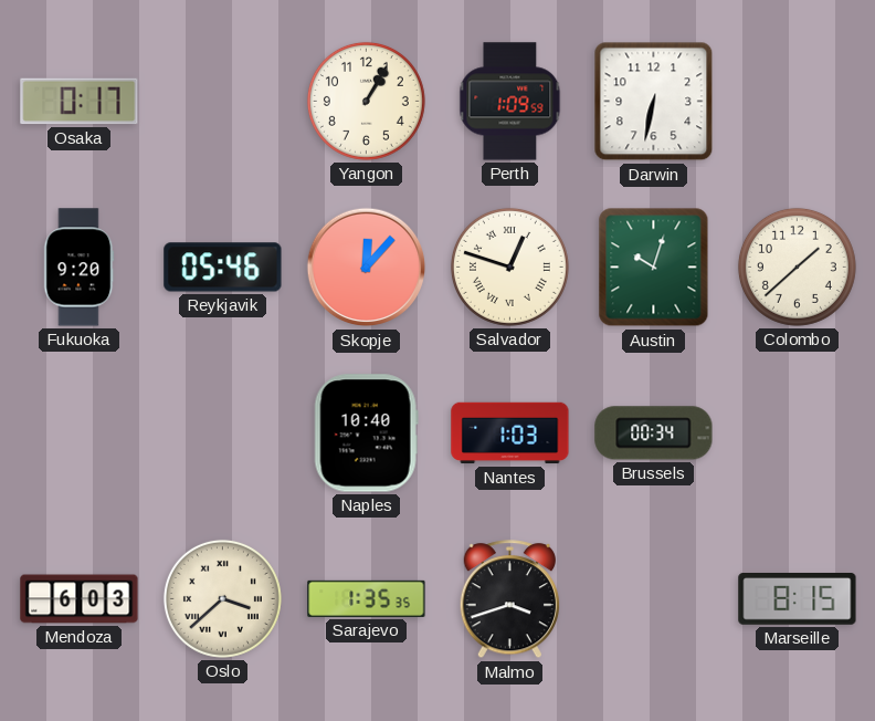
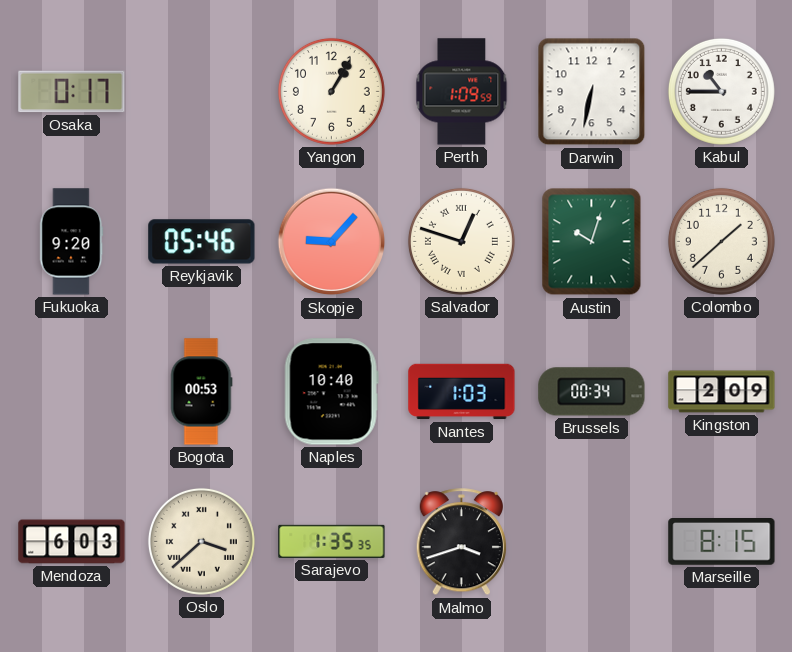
Kabul: none -> 10:45
Skopje: 12:07 -> 9:07
Bogota: none -> 00:53
Kingston: none -> 2:09
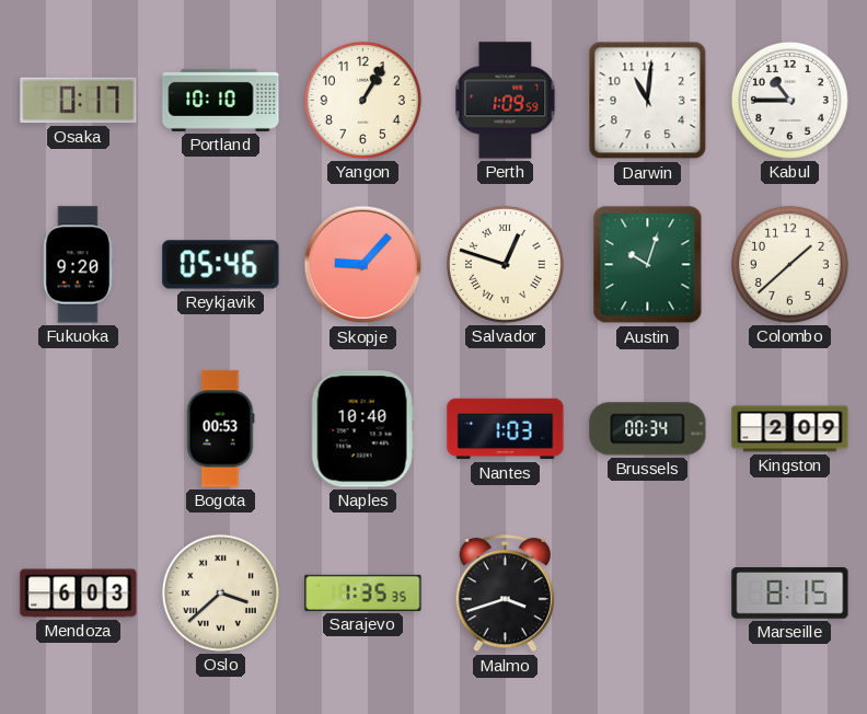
Portland: none -> 10:10
Darwin: 6:32 -> 11:01
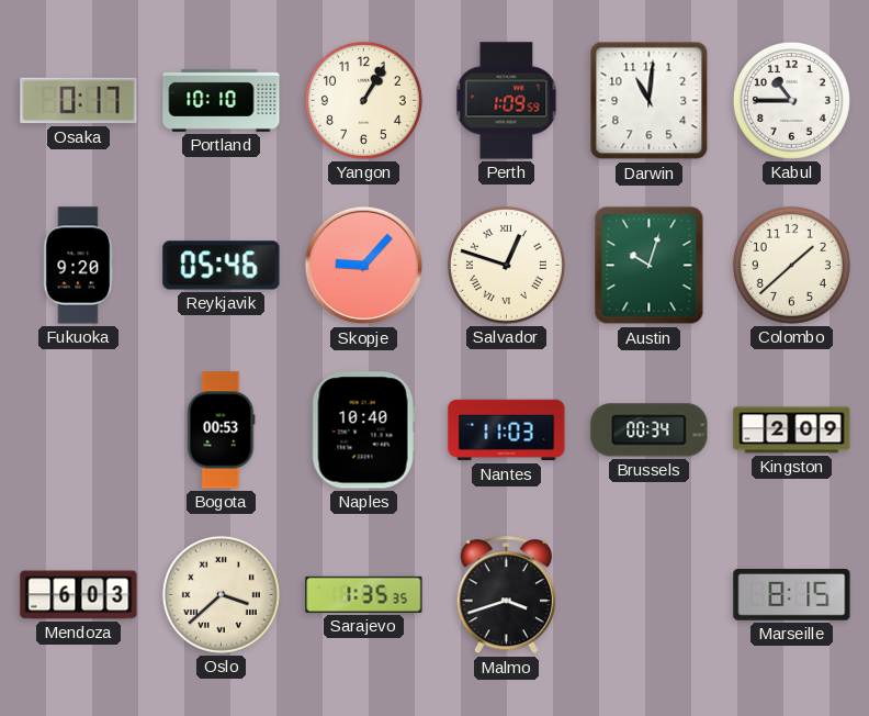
Nantes: 1:03 -> 11:03
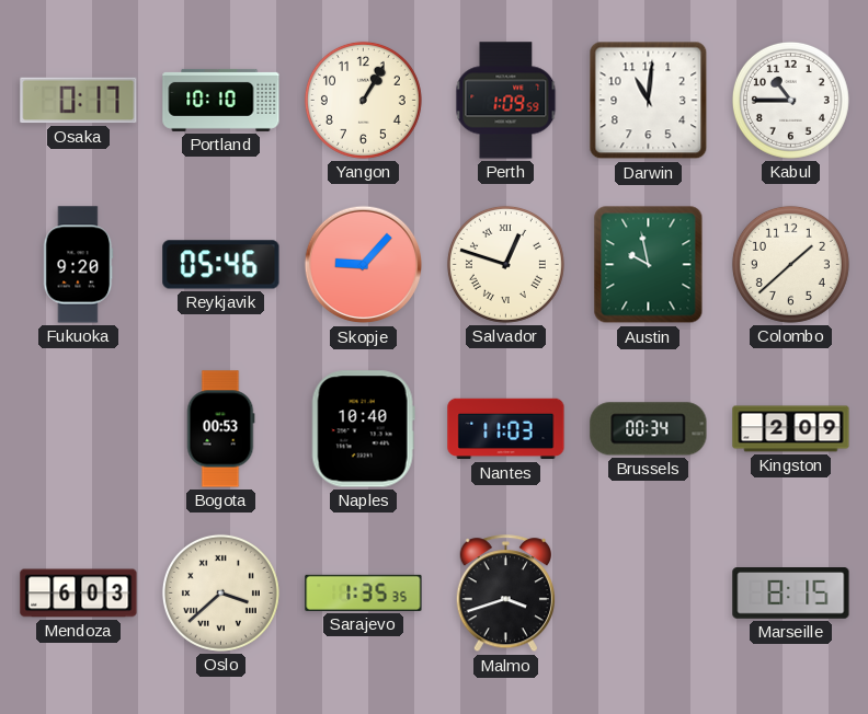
Austin: 10:03 -> 9:58
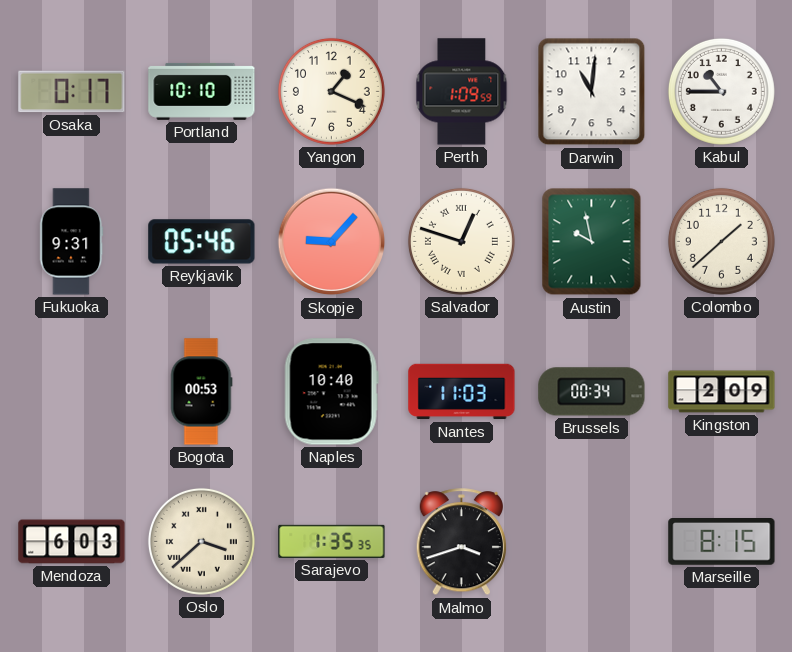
Yangon: 1:05 -> 1:19
Fukuoka: 9:20 -> 9:31
